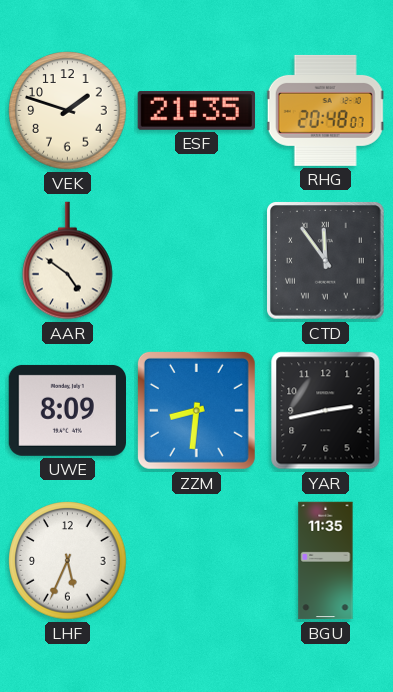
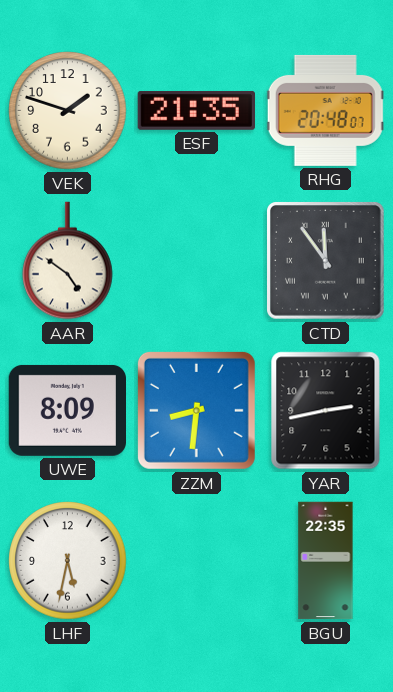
LHF: 5:34 -> 5:32
BGU: 11:35 -> 22:35
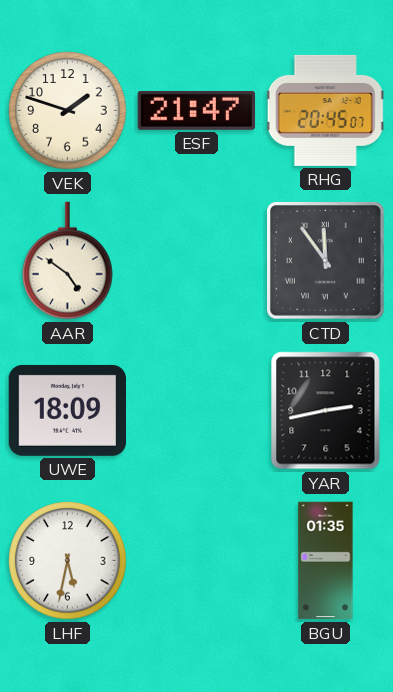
ESF: 21:35 -> 21:47
RHG: 20:48 -> 20:45
UWE: 8:09 -> 18:09
ZZM: 8:31 -> none
BGU: 22:35 -> 01:35
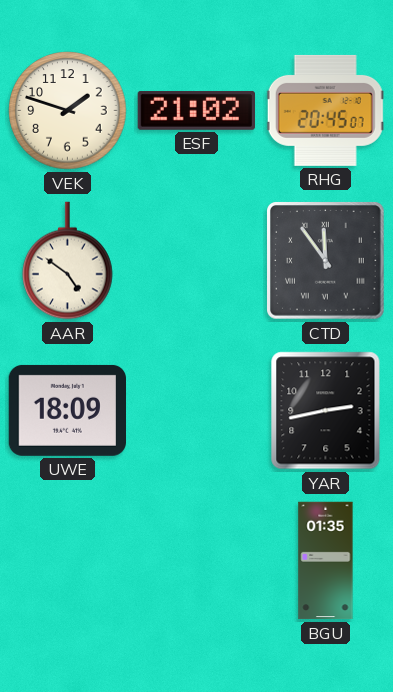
ESF: 21:47 -> 21:02
LHF: 5:32 -> none
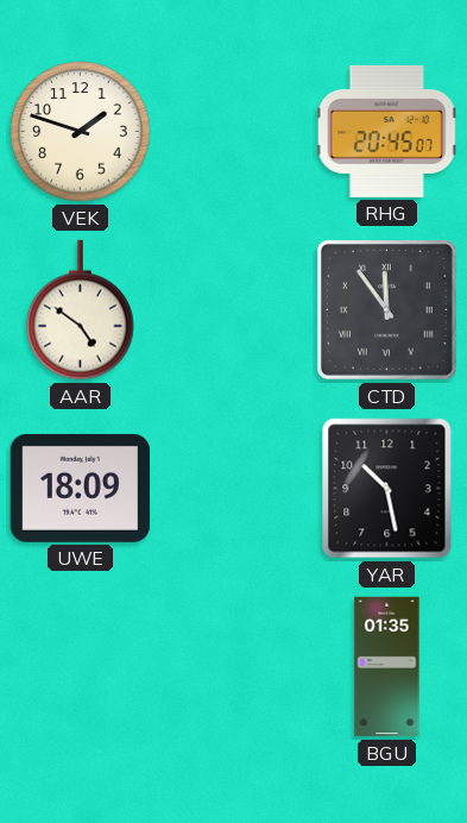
ESF: 21:02 -> none
YAR: 2:43 -> 10:28
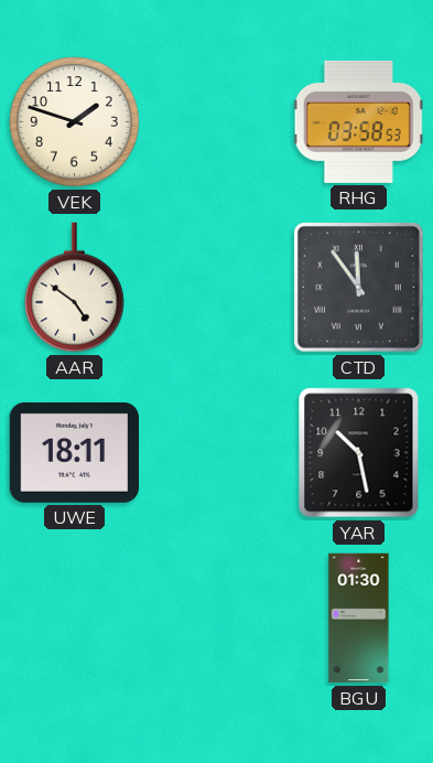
RHG: 20:45 -> 03:58
UWE: 18:09 -> 18:11
BGU: 01:35 -> 01:30
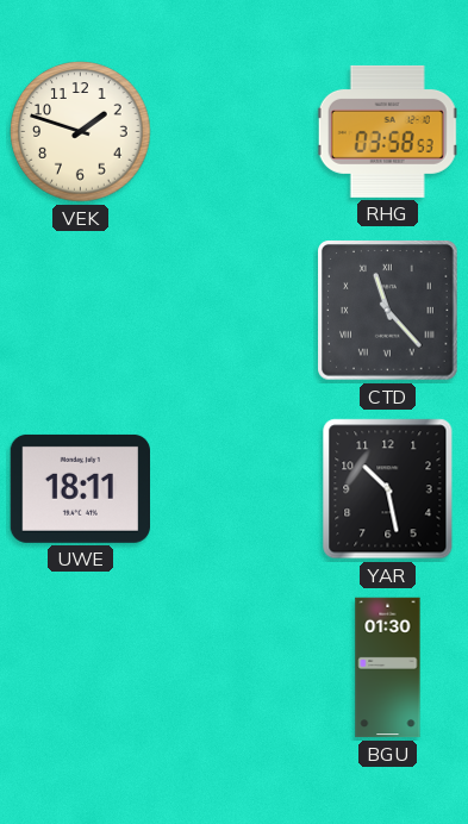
AAR: 4:51 -> none
CTD: 11:54 -> 11:23
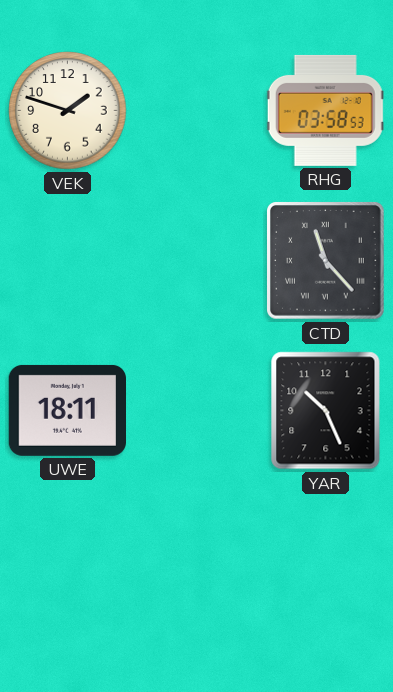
YAR: 10:28 -> 10:26
BGU: 01:30 -> none
